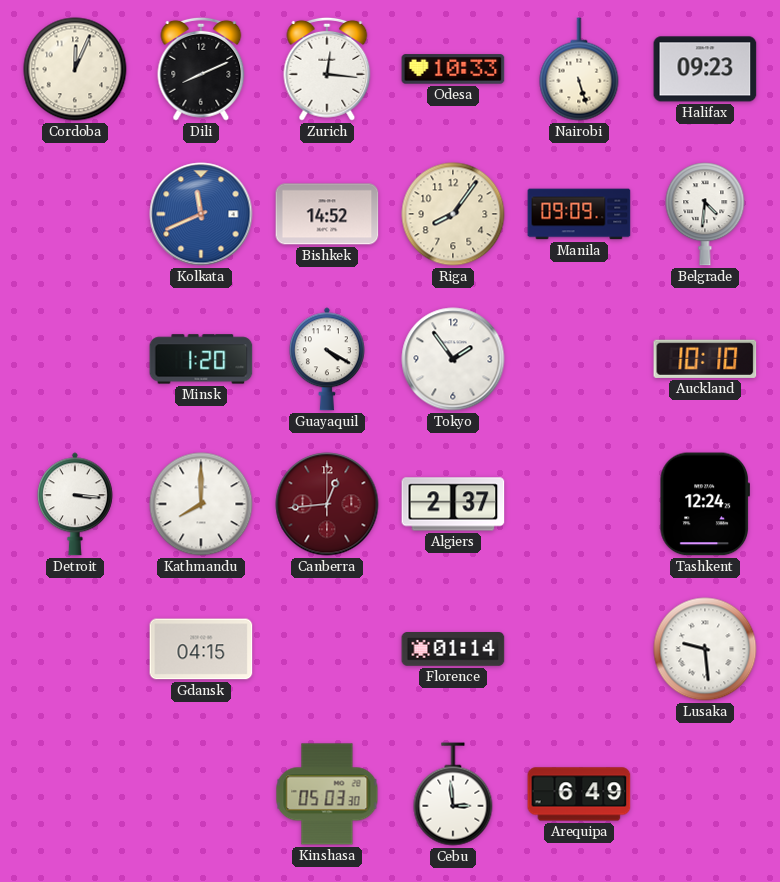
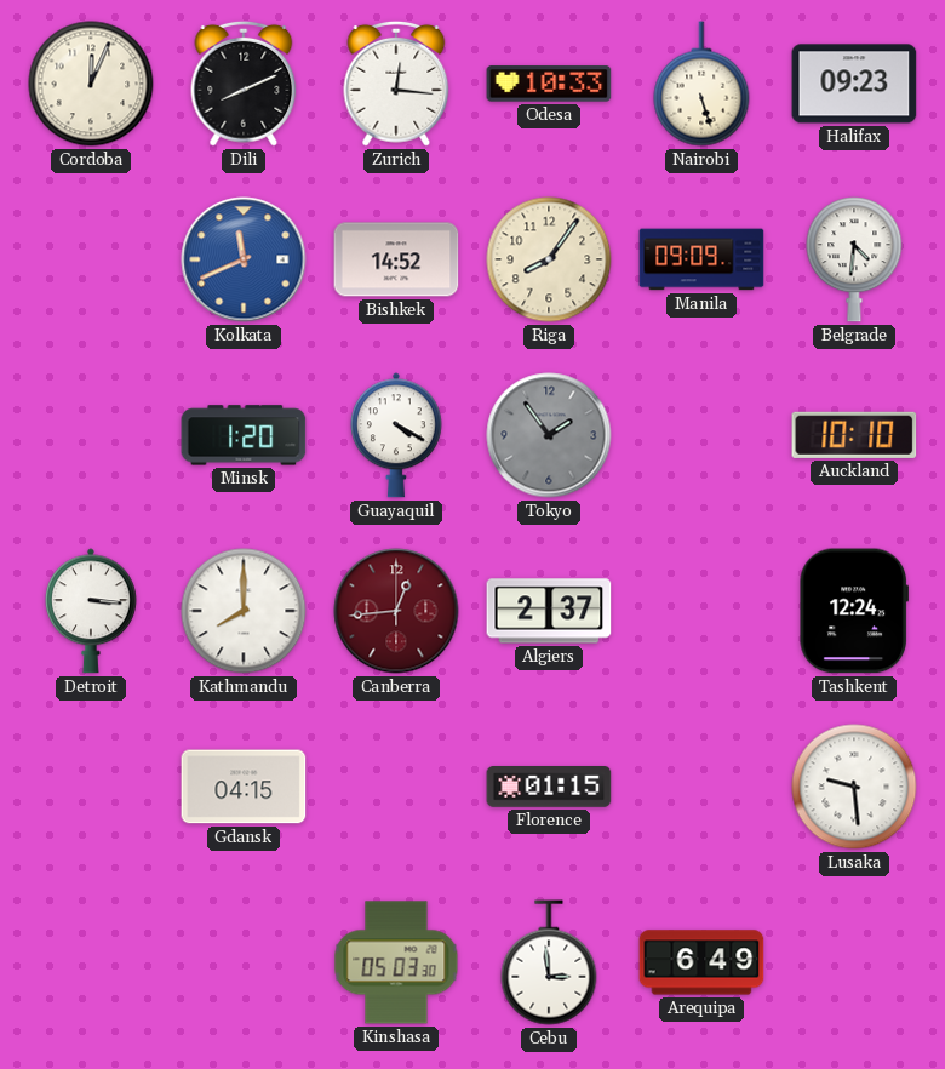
Tokyo dial: white -> grey
Florence: 01:14 -> 01:15
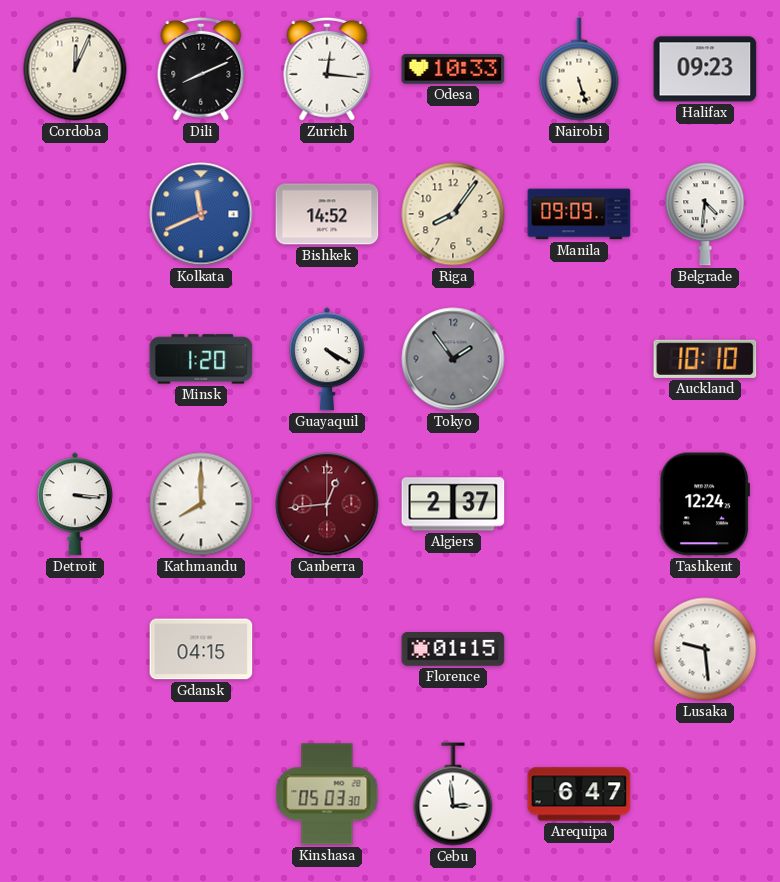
Arequipa: 6:49 -> 6:47
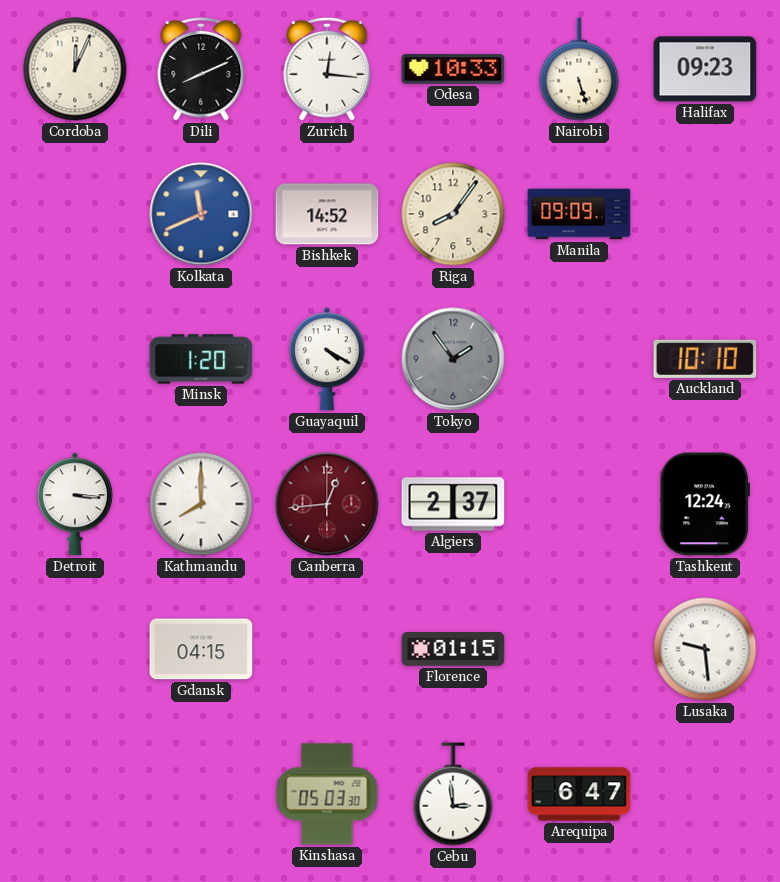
Belgrade: 4:31 -> none
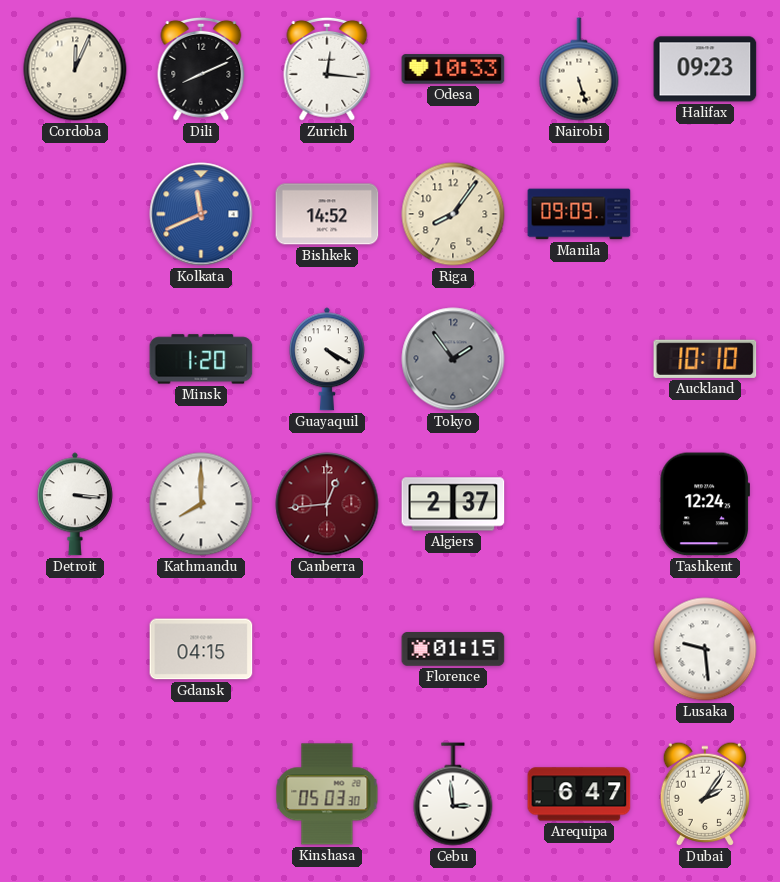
Dubai: none -> 2:06
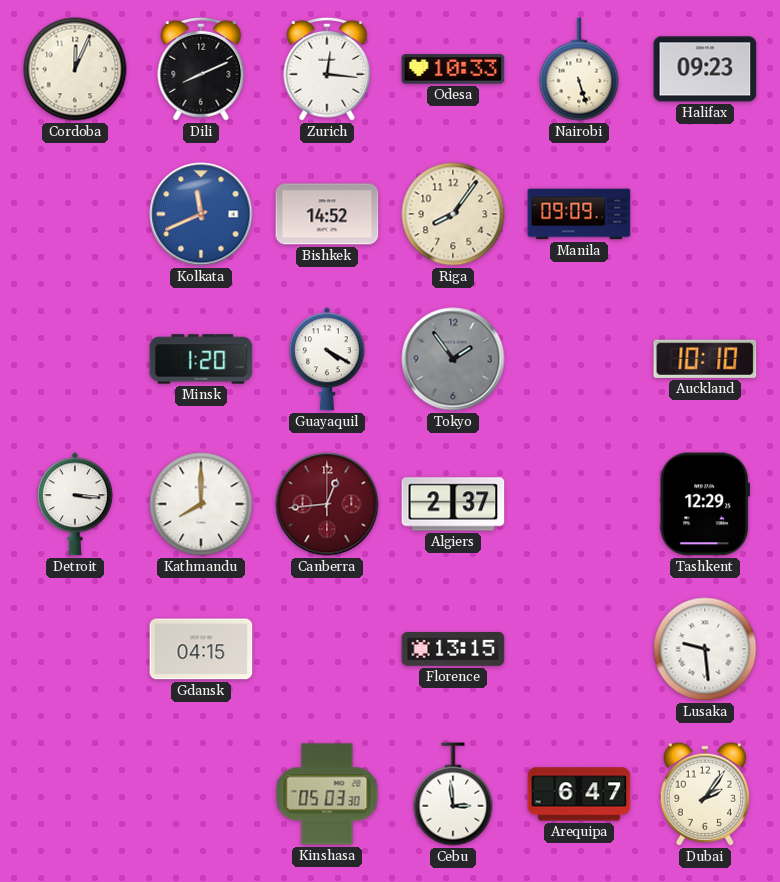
Tashkent: 12:24 -> 12:29
Florence: 01:15 -> 13:15
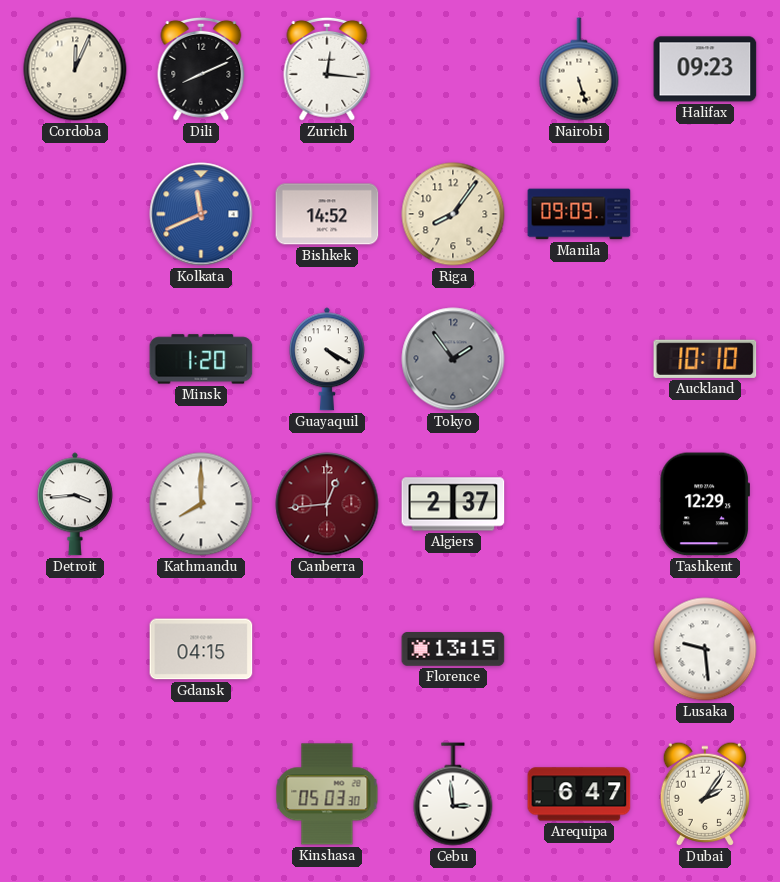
Odesa: 10:33 -> none
Detroit: 3:16 -> 3:44
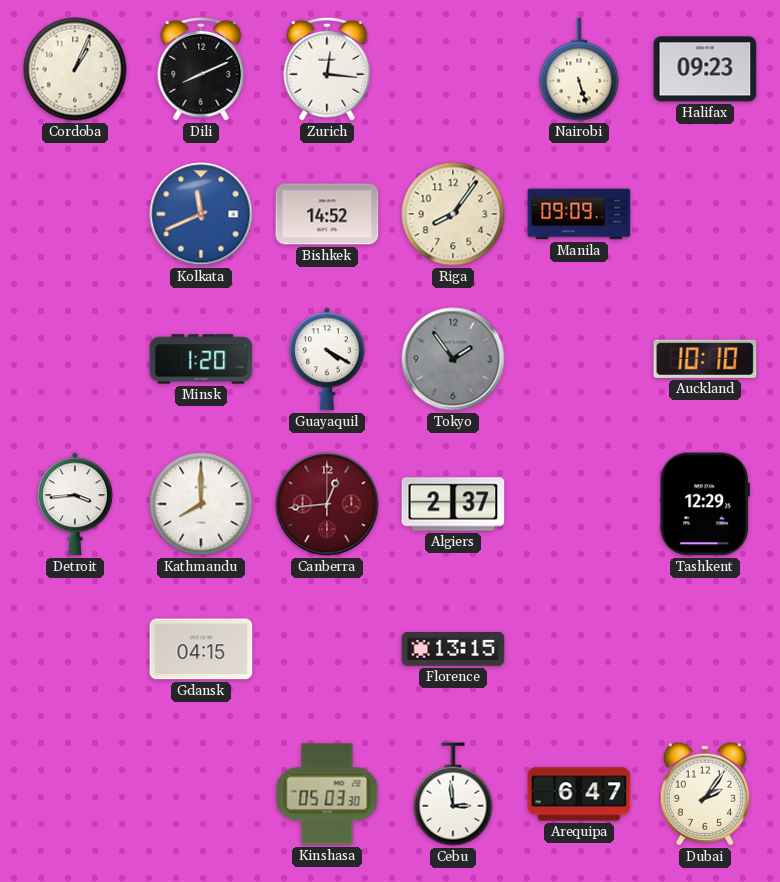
Cordoba: 12:04 -> 1:04
Lusaka: 9:29 -> none
